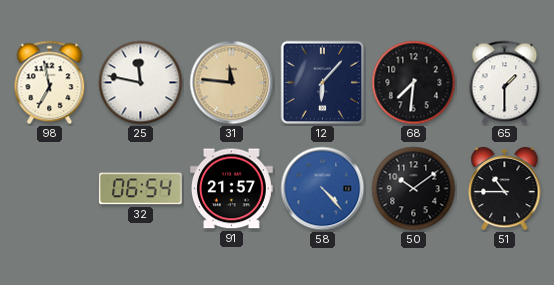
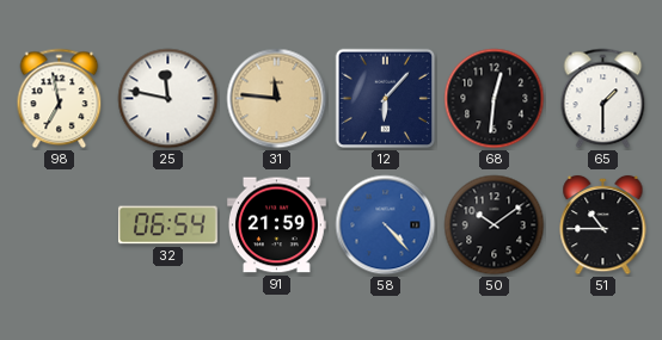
68: 7:31 -> 12:31
91: 21:57 -> 21:59
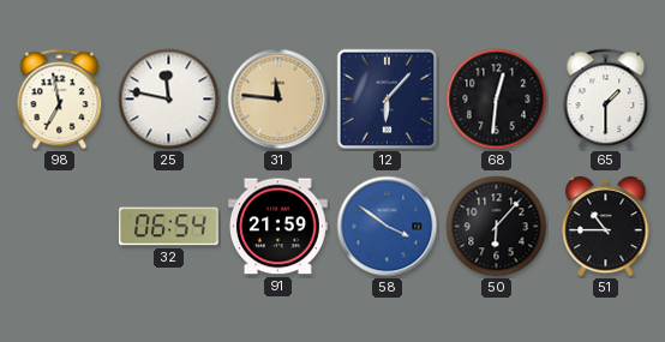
58: 4:23 -> 3:51
50: 10:09 -> 6:07
